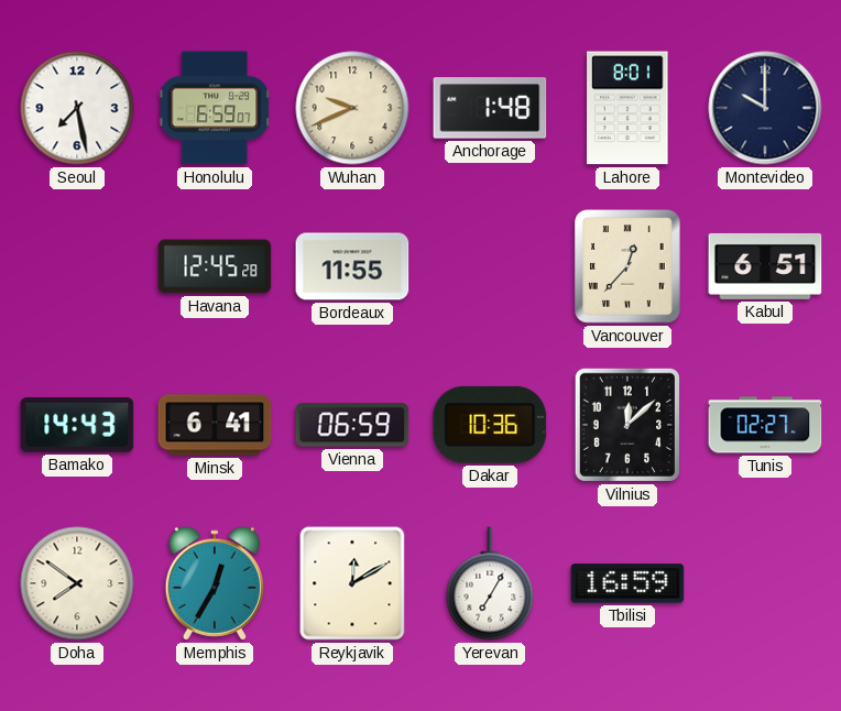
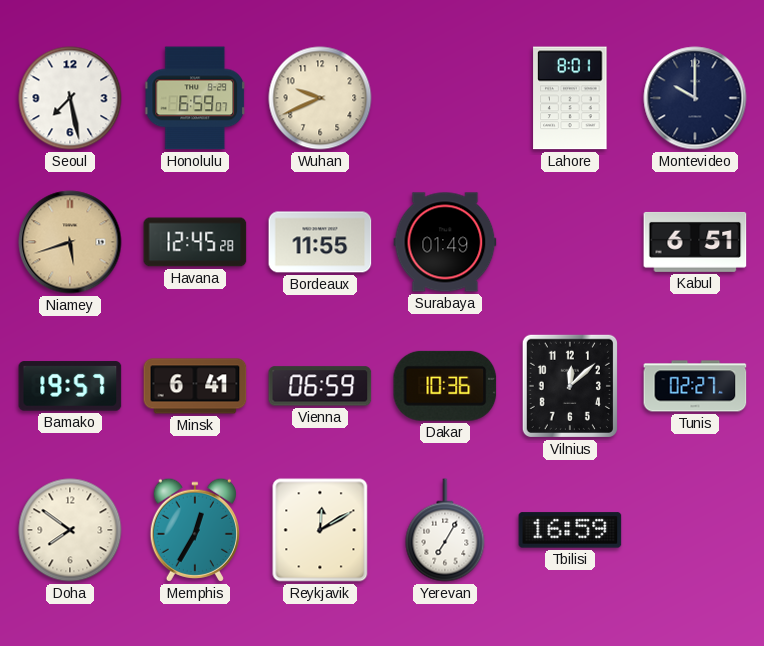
Anchorage: 1:48 -> none
Niamey: none -> 5:42
Surabaya: none -> 01:49
Vancouver: 12:37 -> none
Bamako: 14:43 -> 19:57
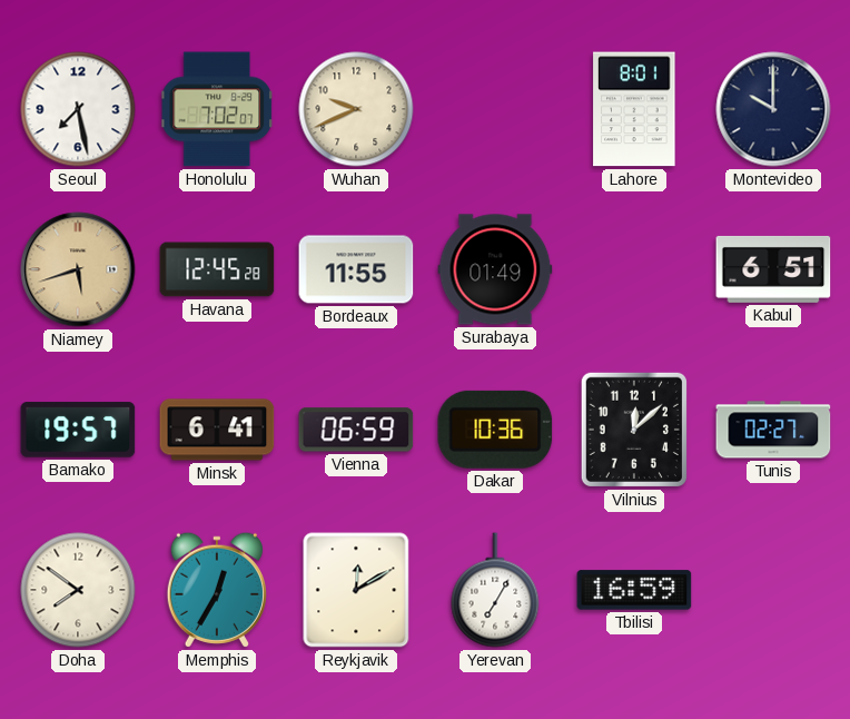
Honolulu: 6:59 -> 7:02
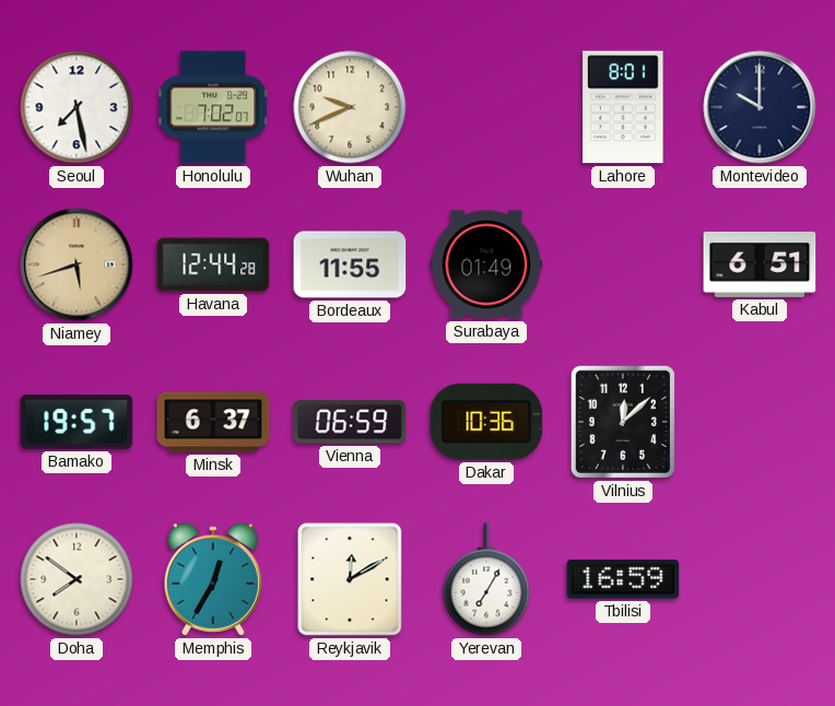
Havana: 12:45 -> 12:44
Minsk: 6:41 -> 6:37
Tunis: 02:27 -> none
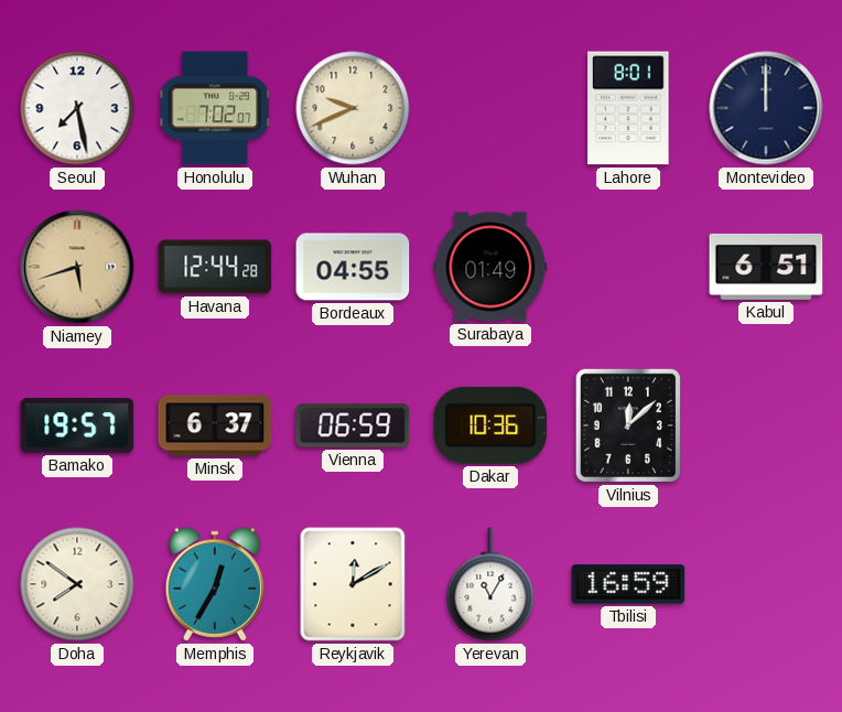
Montevideo: 10:00 -> 12:00
Bordeaux: 11:55 -> 04:55
Yerevan: 7:05 -> 11:05
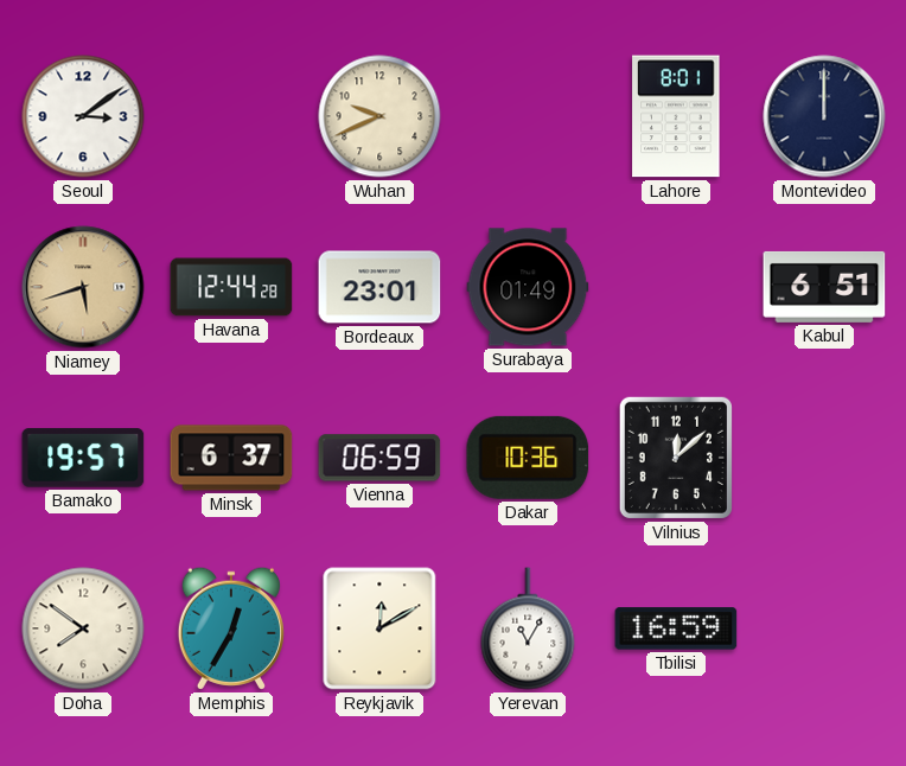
Seoul: 7:28 -> 3:09
Honolulu: 7:02 -> none
Bordeaux: 04:55 -> 23:01
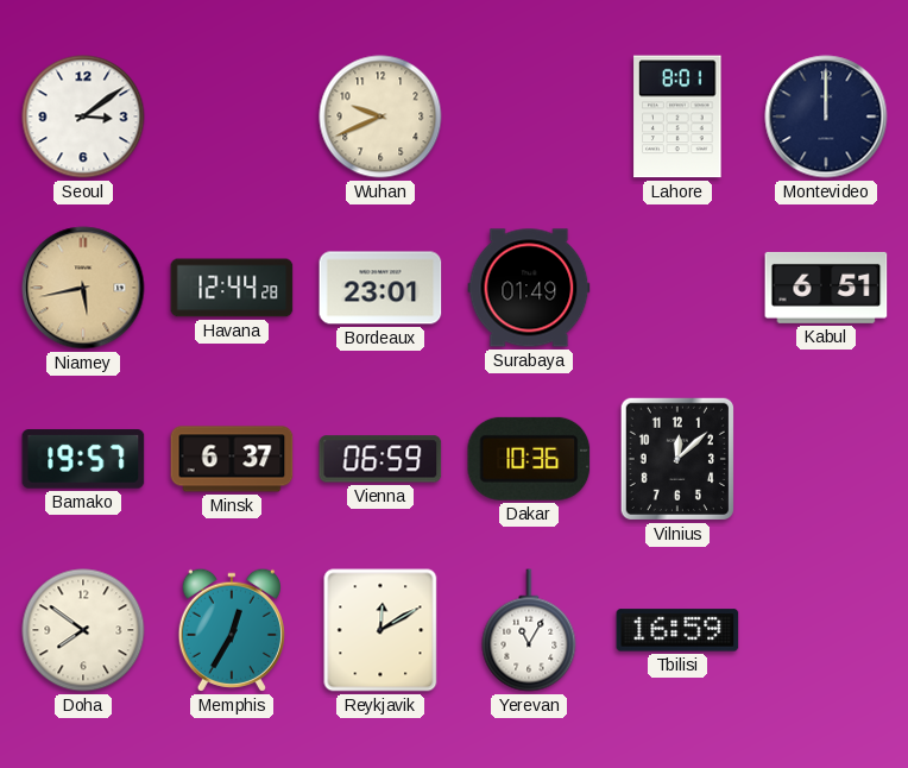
Niamey: 5:42 -> 5:43
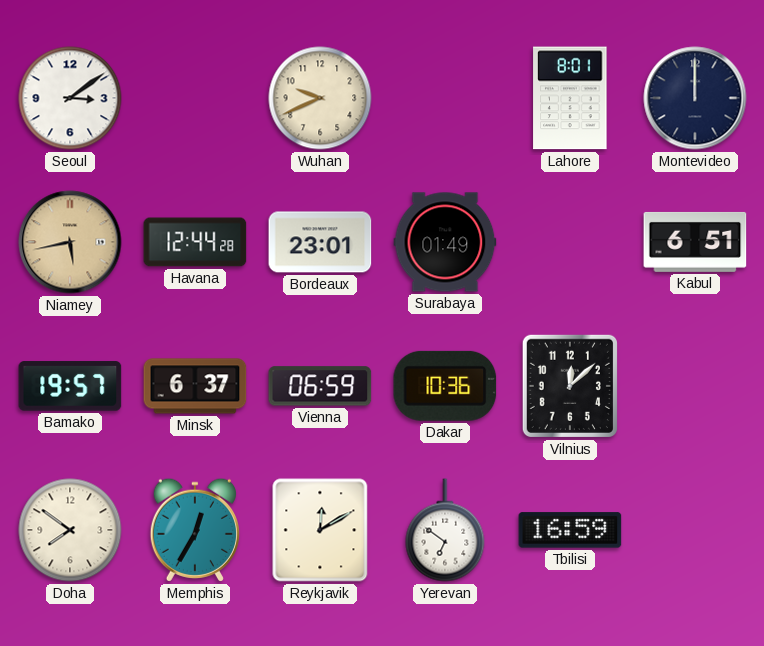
Yerevan: 11:05 -> 6:51
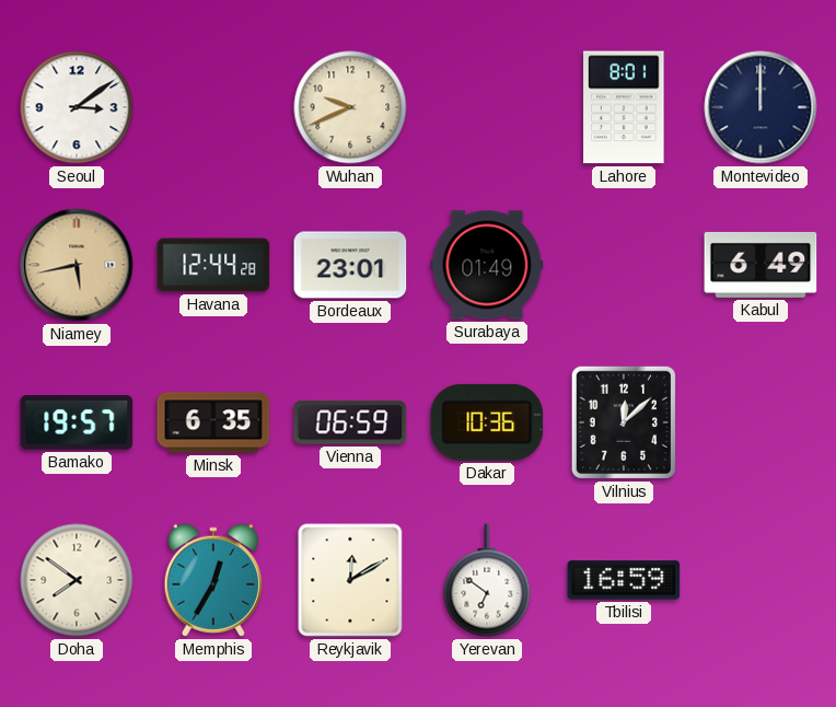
Kabul: 6:51 -> 6:49
Minsk: 6:37 -> 6:35
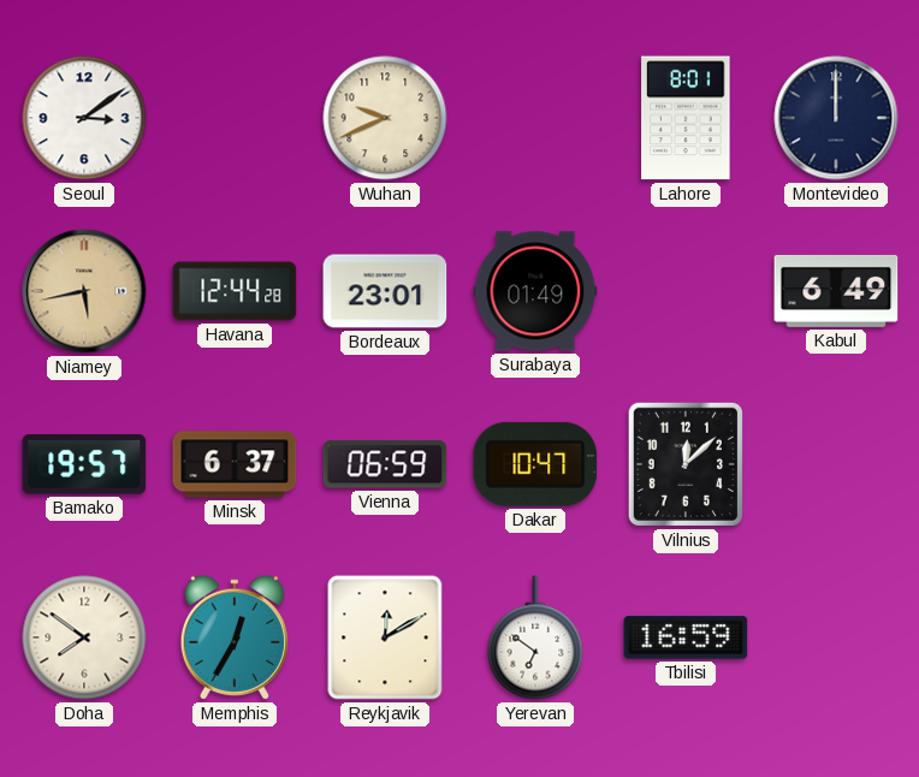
Minsk: 6:35 -> 6:37
Dakar: 10:36 -> 10:47
